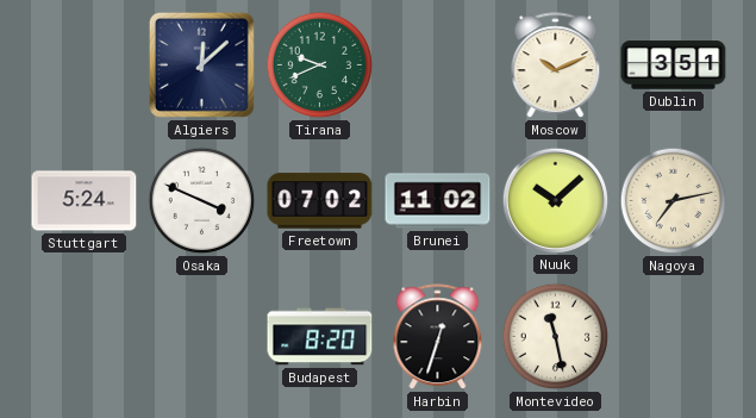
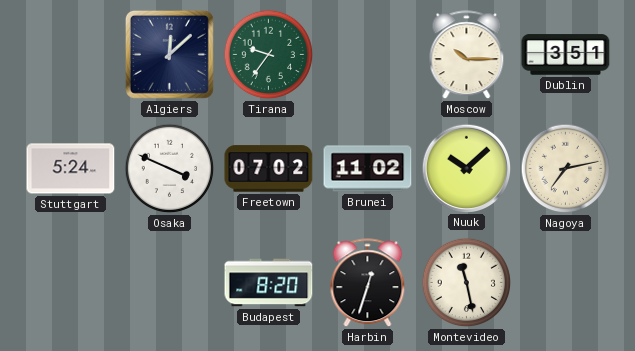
Tirana: 9:41 -> 9:36
Moscow: 10:11 -> 10:15
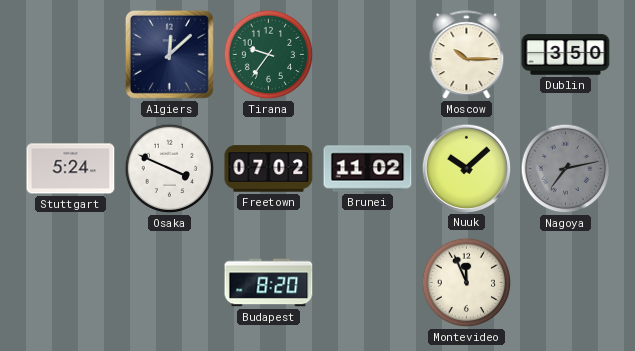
Dublin: 3:51 -> 3:50
Nagoya dial: cream -> grey
Harbin: 12:33 -> none
Montevideo: 11:28 -> 11:56
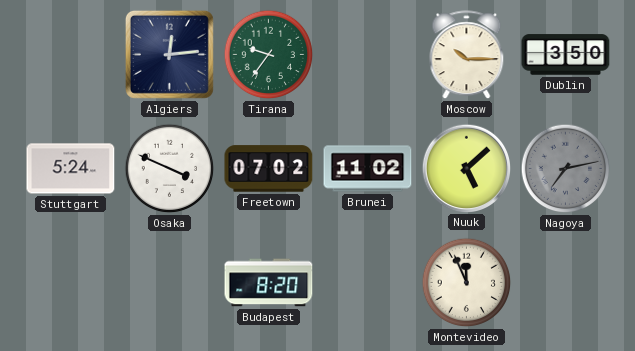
Algiers: 12:08 -> 12:14
Nuuk: 10:08 -> 5:08
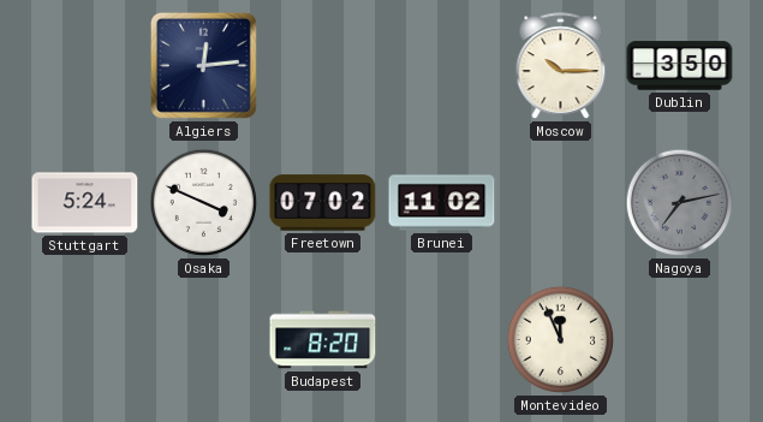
Tirana: 9:36 -> none
Nuuk: 5:08 -> none
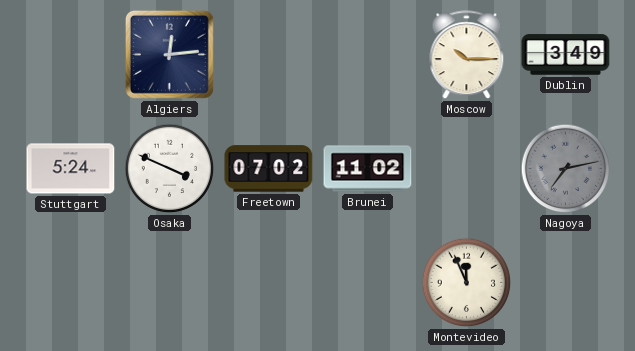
Dublin: 3:50 -> 3:49
Budapest: 8:20 -> none
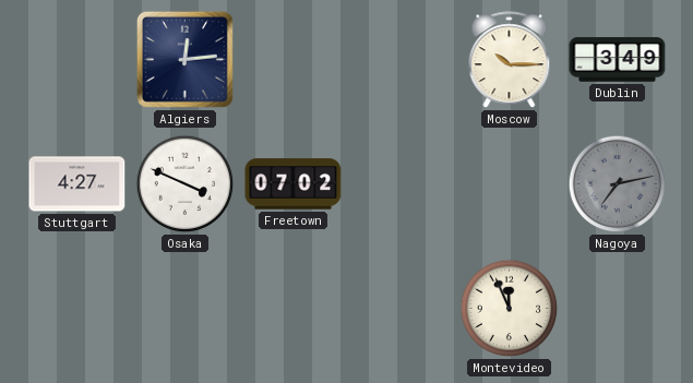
Stuttgart: 5:24 -> 4:27
Brunei: 11:02 -> none
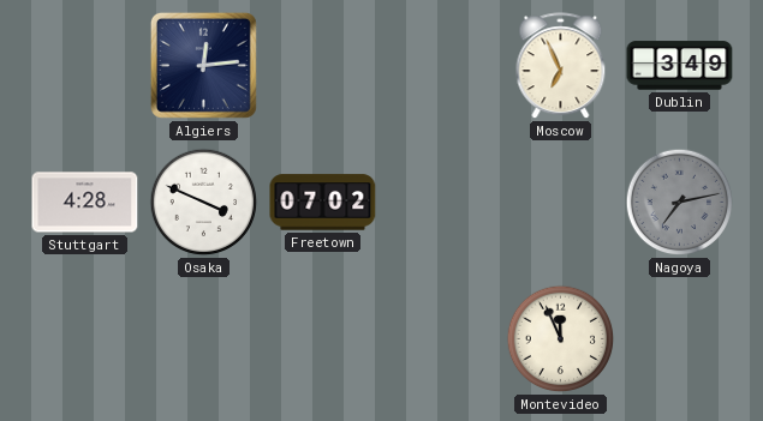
Moscow: 10:15 -> 6:56
Stuttgart: 4:27 -> 4:28
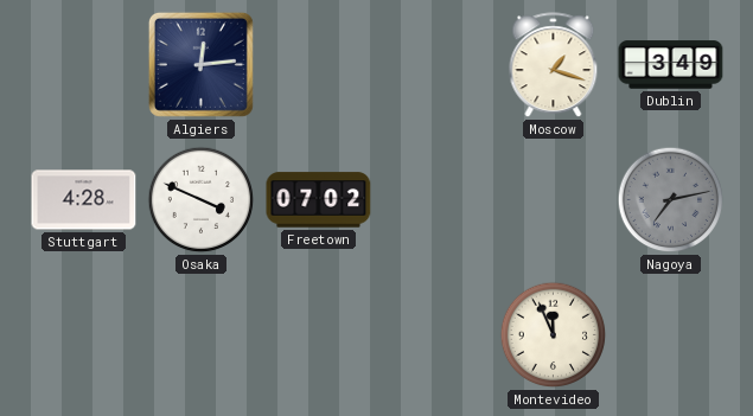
Moscow: 6:56 -> 1:18
